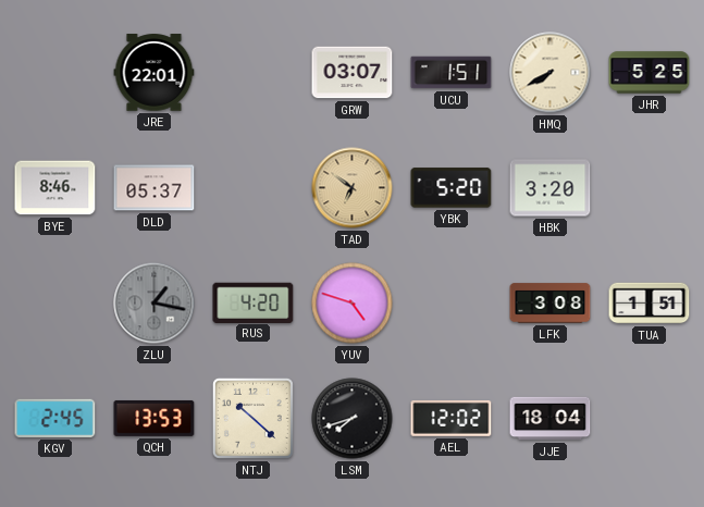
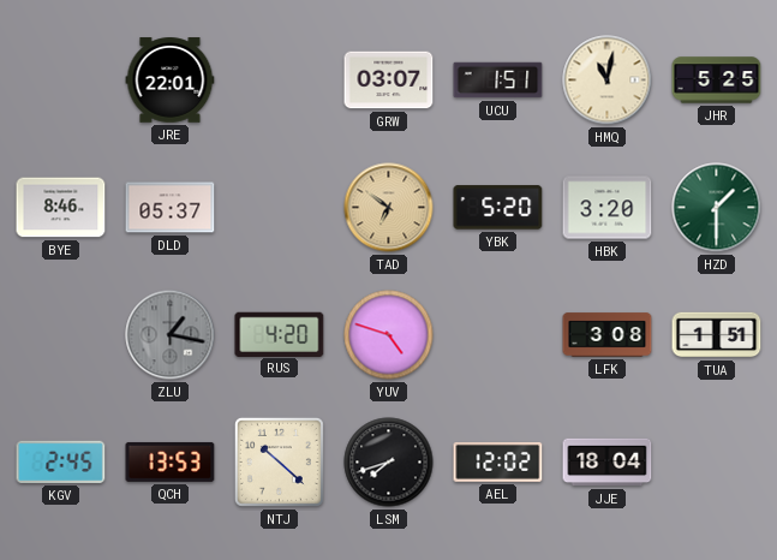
HMQ: 7:40 -> 11:02
HZD: none -> 1:30
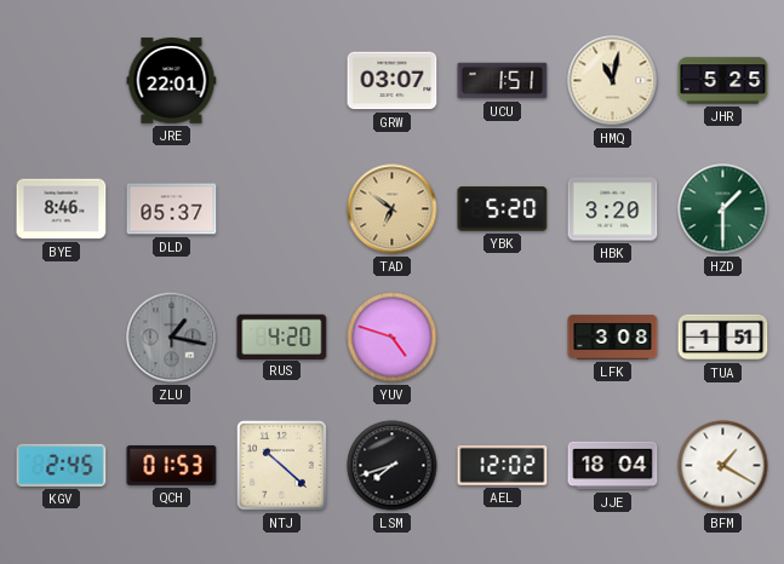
QCH: 13:53 -> 01:53
BFM: none -> 1:20
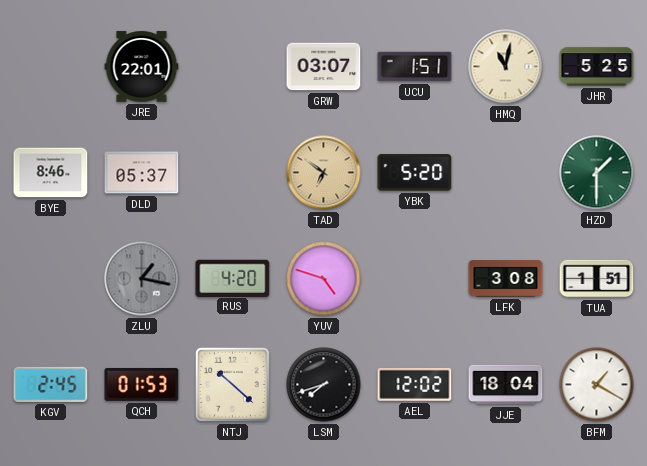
HBK: 3:20 -> none
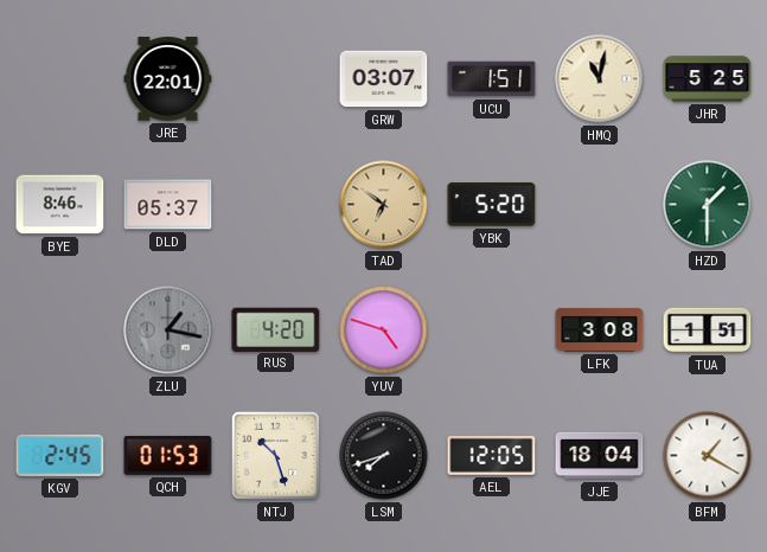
NTJ: 10:22 -> 10:27
AEL: 12:02 -> 12:05
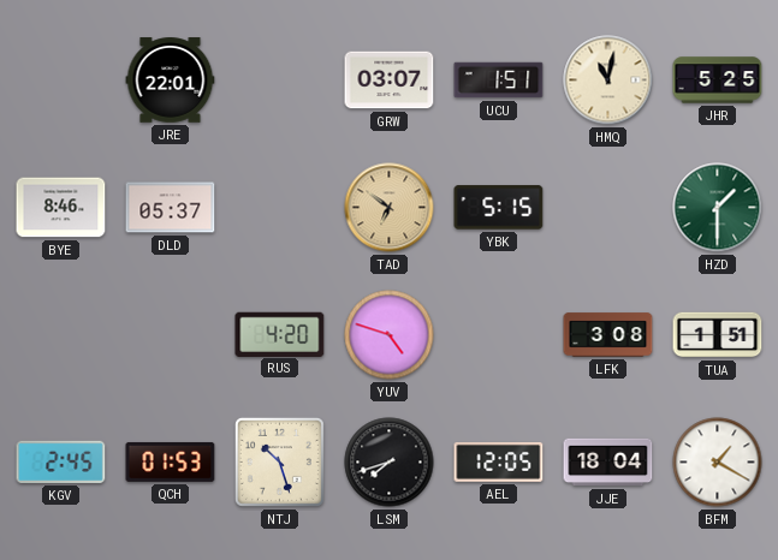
YBK: 5:20 -> 5:15
ZLU: 1:17 -> none
